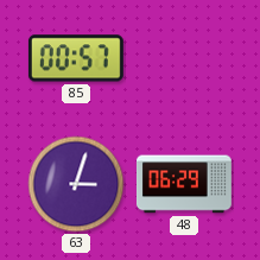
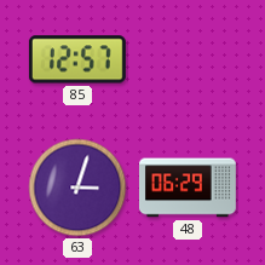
85: 00:57 -> 12:57
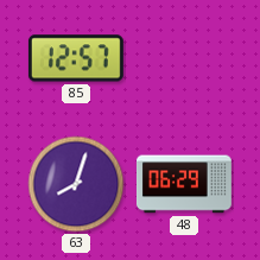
63: 3:03 -> 8:03
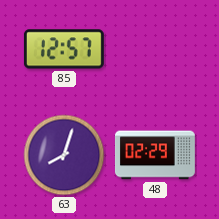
48: 06:29 -> 02:29
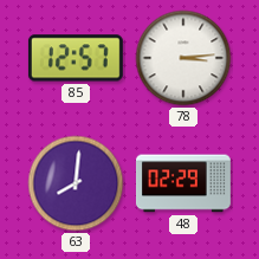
78: none -> 3:14
63: 8:03 -> 8:01
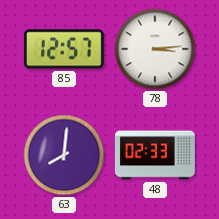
48: 02:29 -> 02:33
